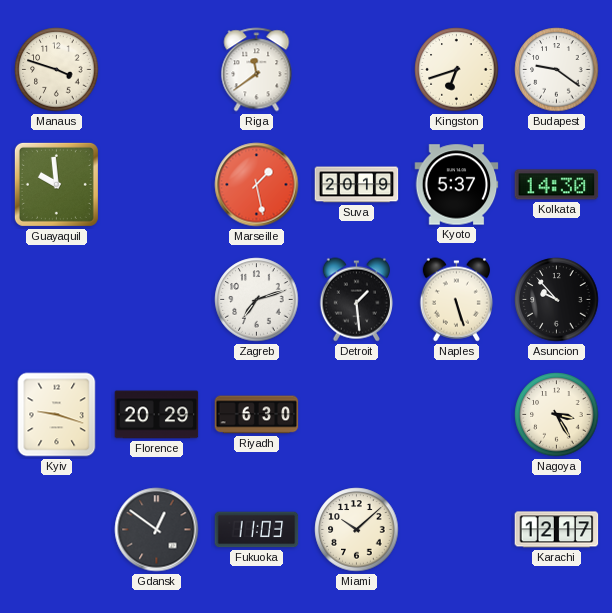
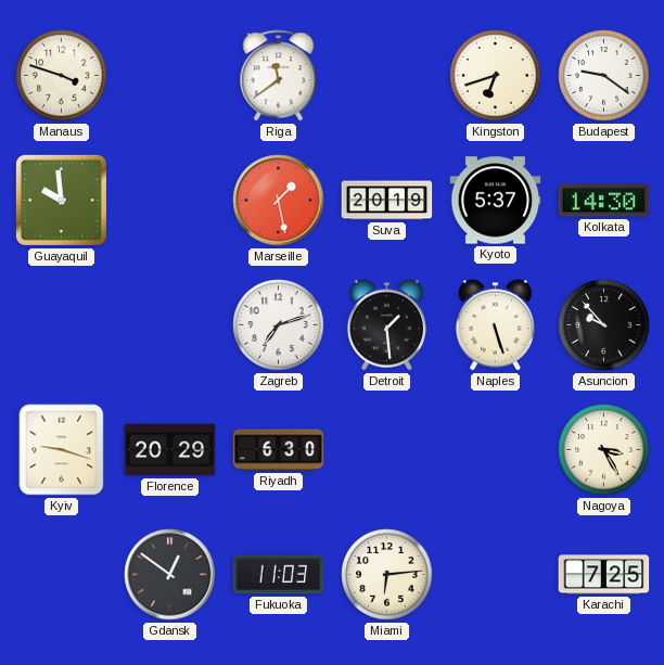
Miami: 10:08 -> 6:14
Karachi: 12:17 -> 7:25
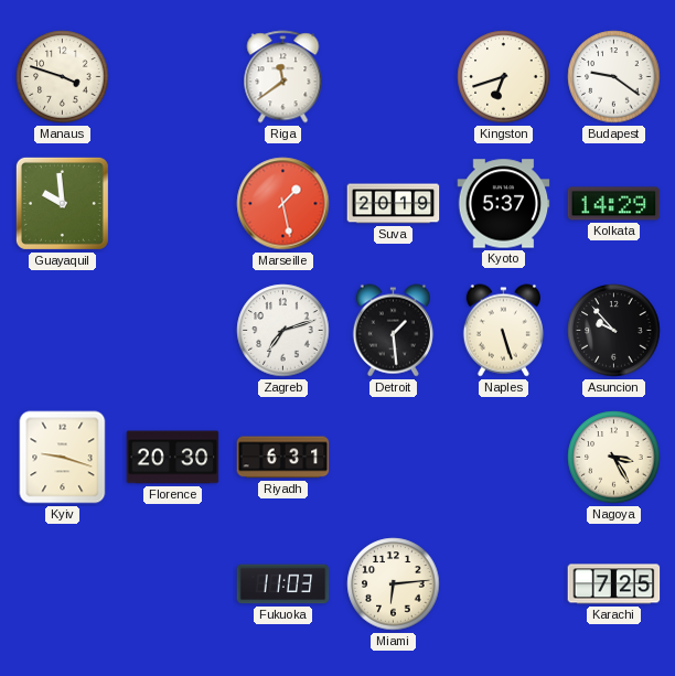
Kolkata: 14:30 -> 14:29
Florence: 20:29 -> 20:30
Riyadh: 6:30 -> 6:31
Gdansk: 12:51 -> none
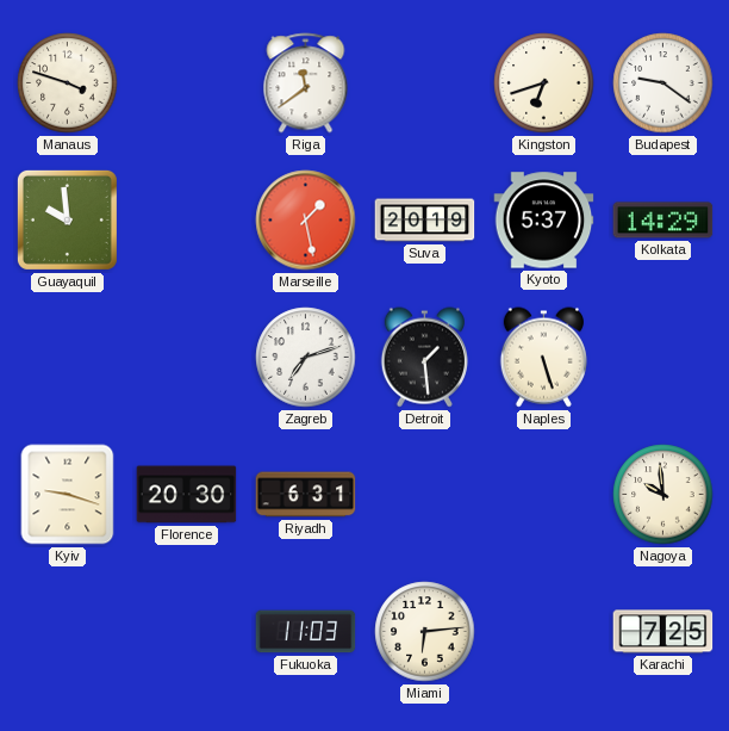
Asuncion: 9:53 -> none
Nagoya: 3:25 -> 9:59
